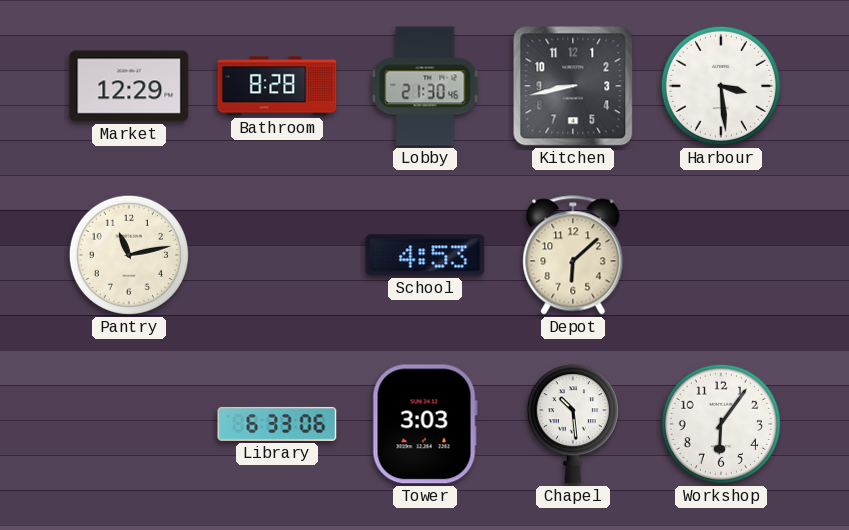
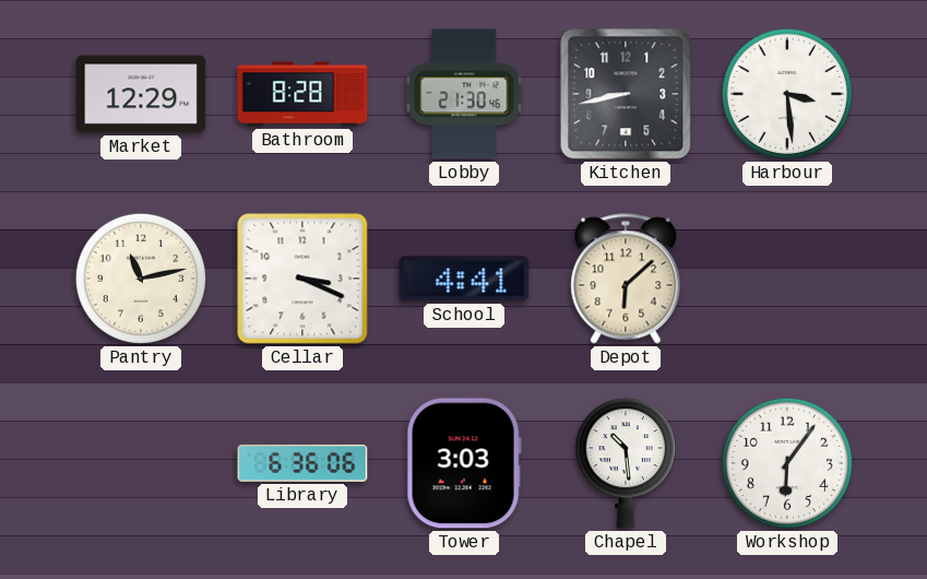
Cellar: none -> 3:19
School: 4:53 -> 4:41
Library: 6:33 -> 6:36
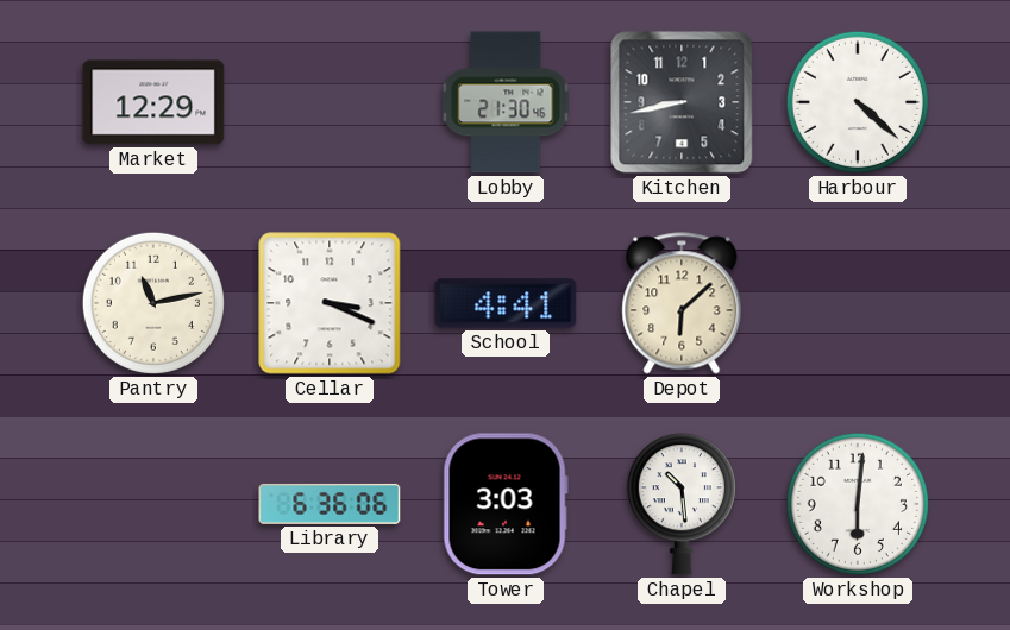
Bathroom: 8:28 -> none
Harbour: 3:29 -> 4:22
Workshop: 6:06 -> 6:01
